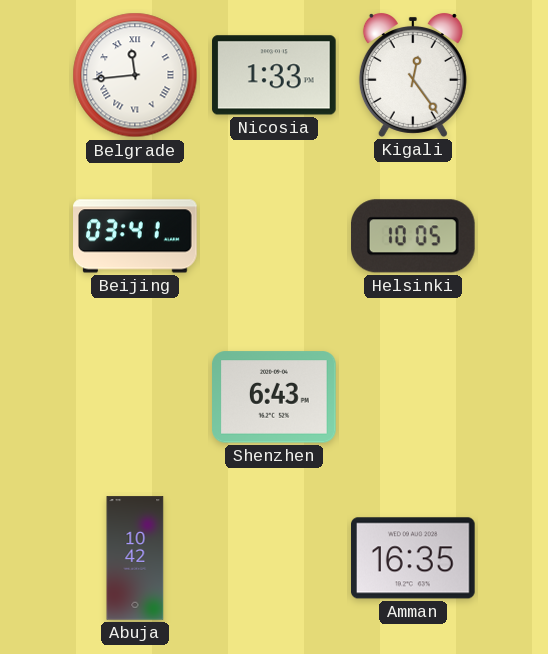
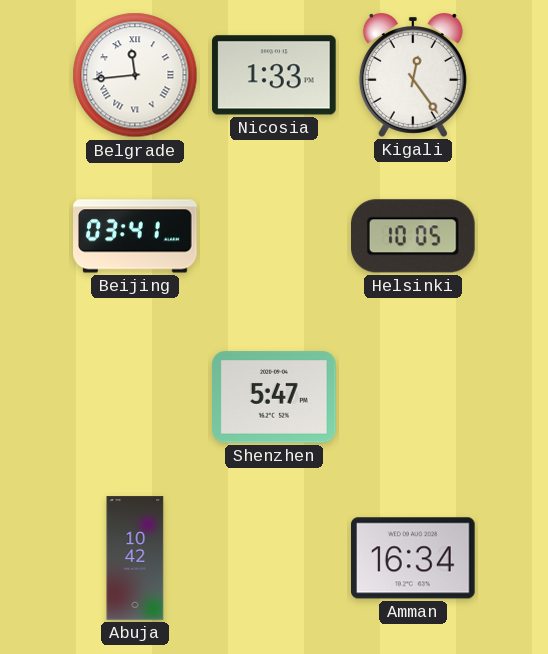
Shenzhen: 6:43 -> 5:47
Amman: 16:35 -> 16:34
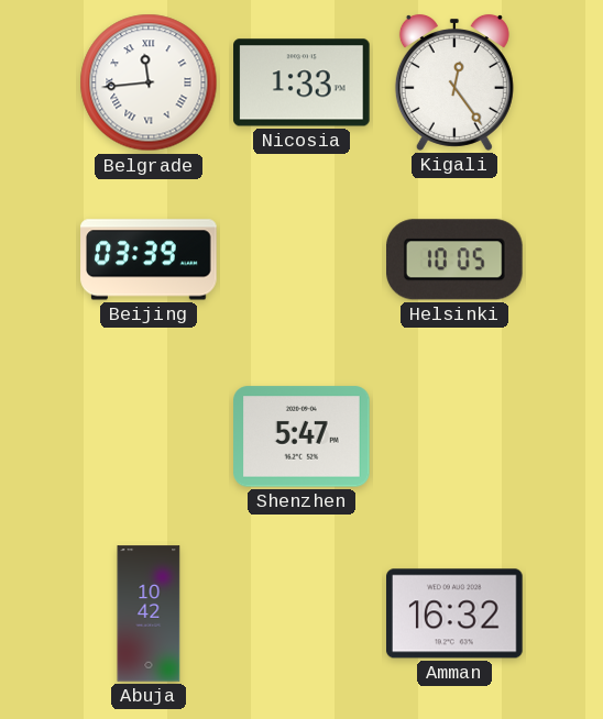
Beijing: 03:41 -> 03:39
Amman: 16:34 -> 16:32
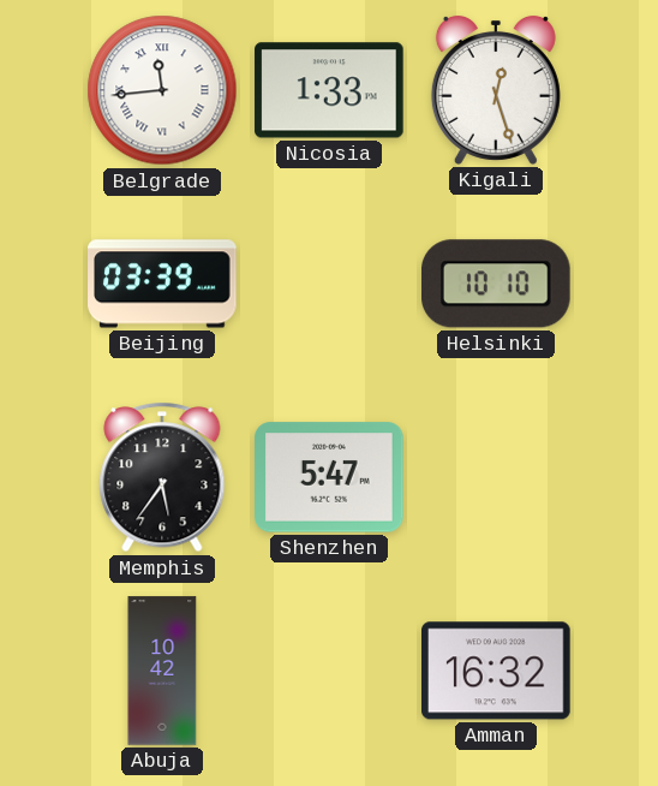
Kigali: 12:24 -> 12:27
Helsinki: 10:05 -> 10:10
Memphis: none -> 5:36
